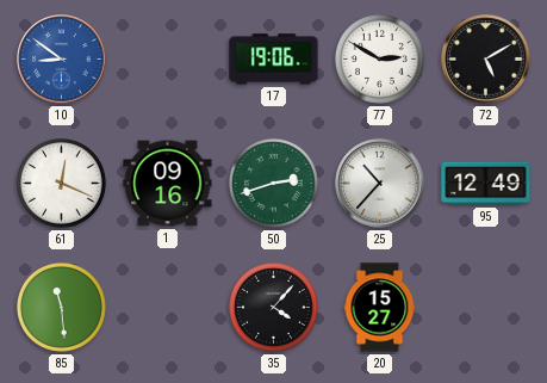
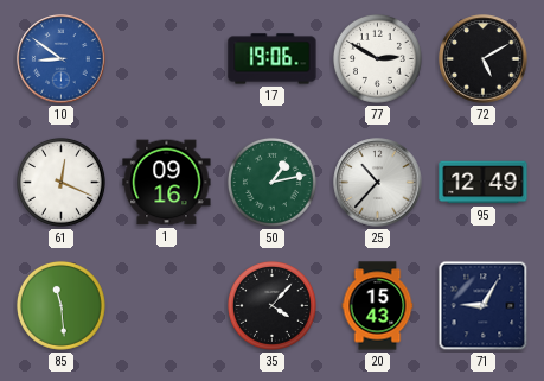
50: 2:42 -> 1:13
20: 15:27 -> 15:43
71: none -> 9:05
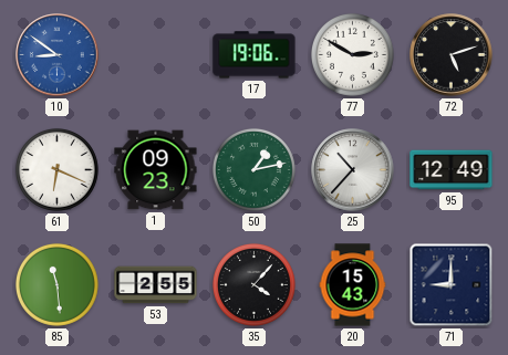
72: 5:10 -> 5:12
61: 12:19 -> 6:19
1: 09:16 -> 09:23
53: none -> 2:55
71: 9:05 -> 9:00
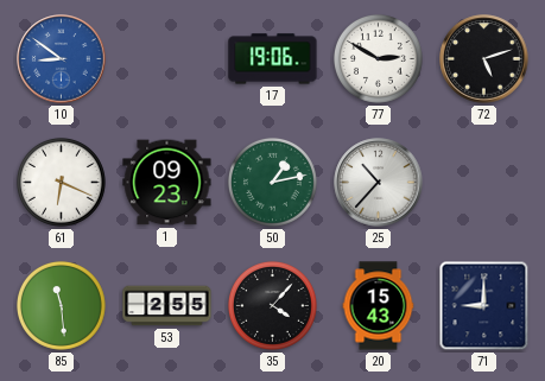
95: 12:49 -> none
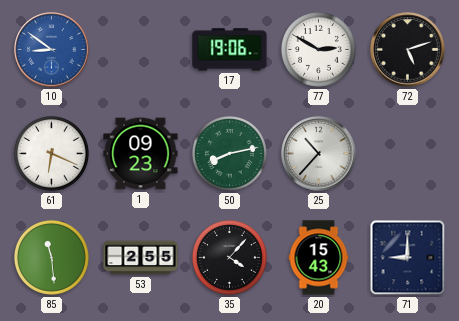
50: 1:13 -> 8:13
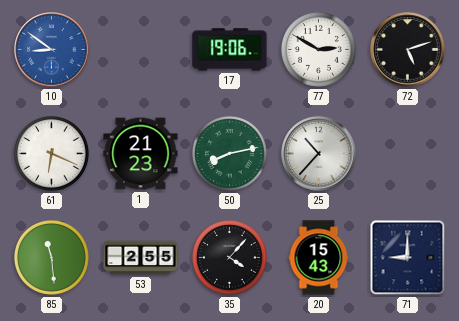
1: 09:23 -> 21:23
